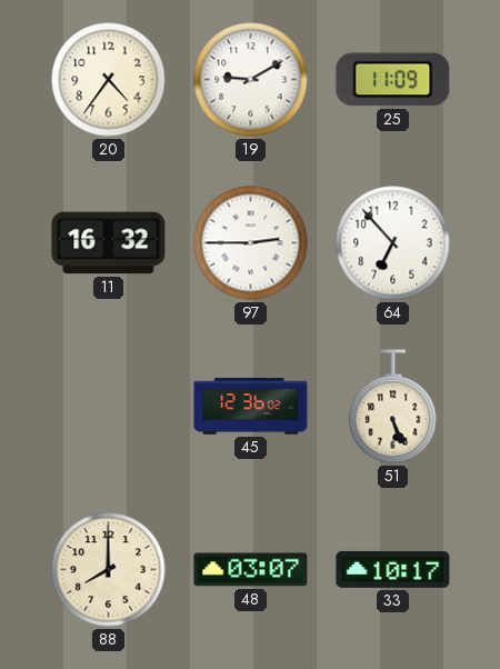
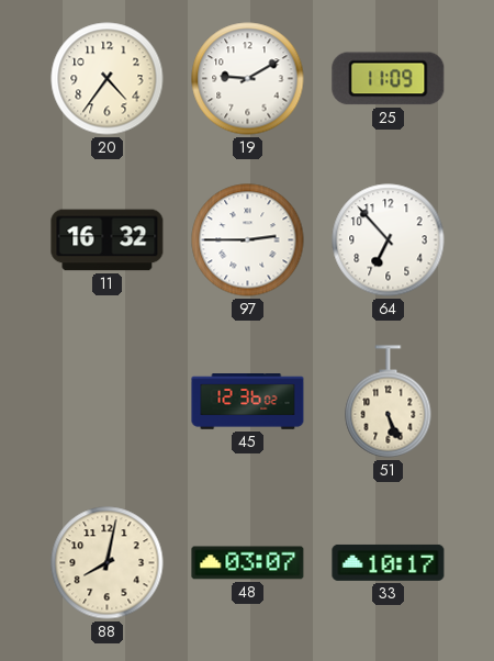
88: 8:00 -> 8:02
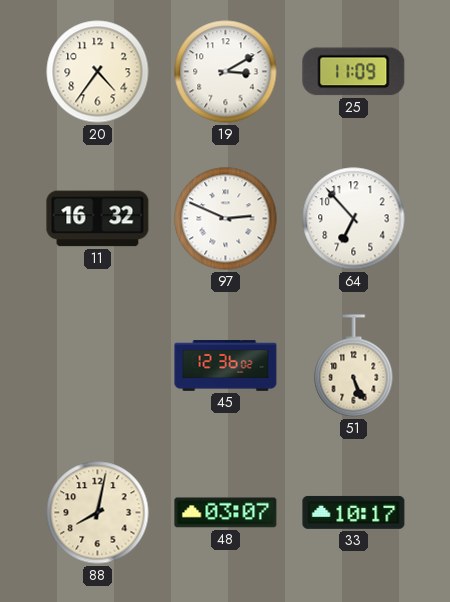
19: 9:10 -> 3:10
97: 2:45 -> 2:49
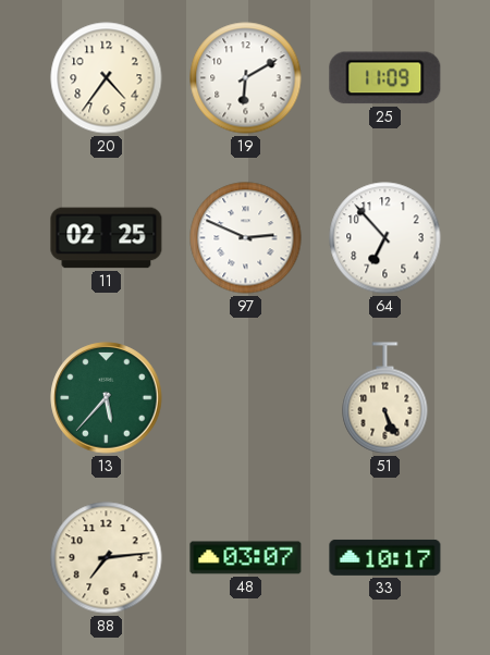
19: 3:10 -> 6:10
11: 16:32 -> 02:25
13: none -> 5:37
45: 12:36 -> none
88: 8:02 -> 7:14
